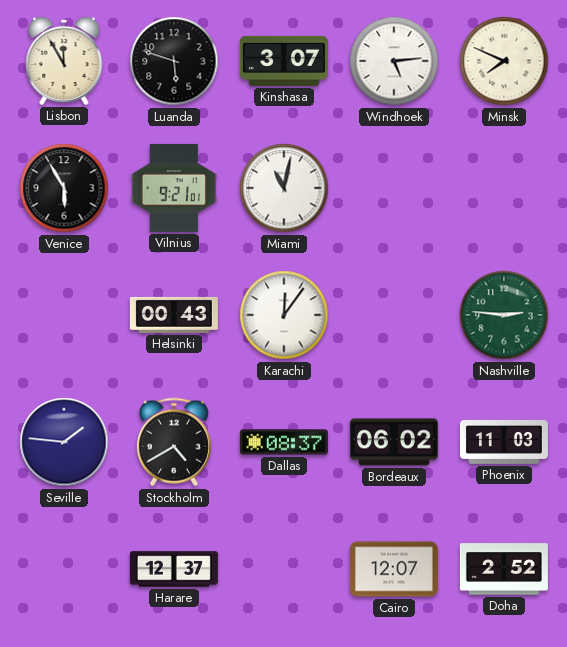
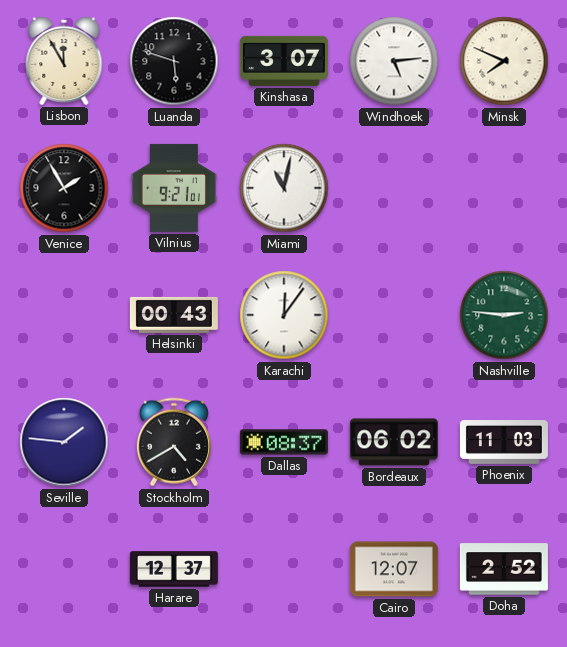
Venice: 5:55 -> 1:55
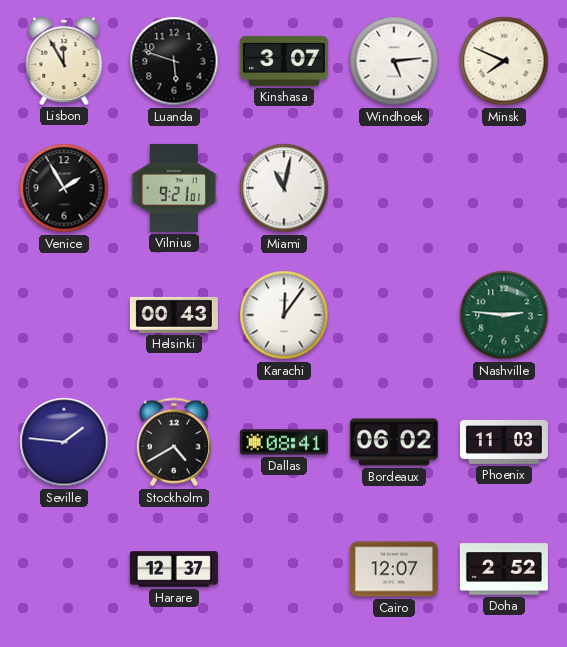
Dallas: 08:37 -> 08:41
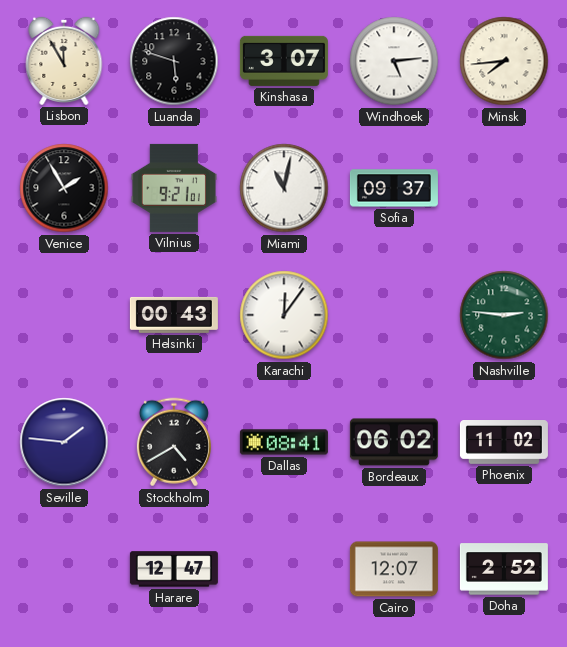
Minsk: 7:49 -> 7:44
Sofia: none -> 09:37
Phoenix: 11:03 -> 11:02
Harare: 12:37 -> 12:47
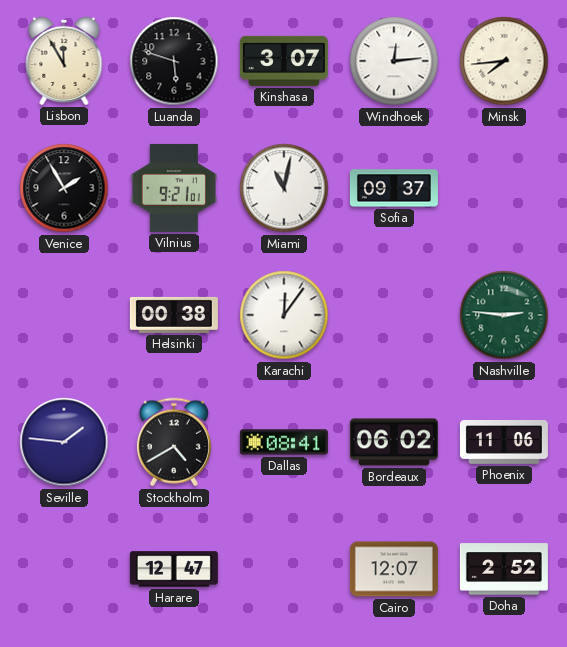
Windhoek: 5:14 -> 12:14
Helsinki: 00:43 -> 00:38
Phoenix: 11:02 -> 11:06
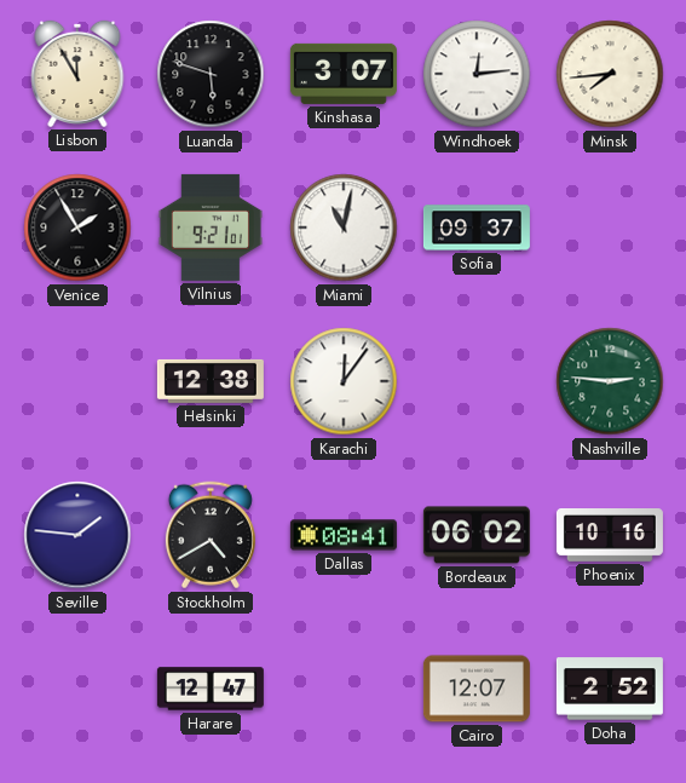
Helsinki: 00:38 -> 12:38
Phoenix: 11:06 -> 10:16
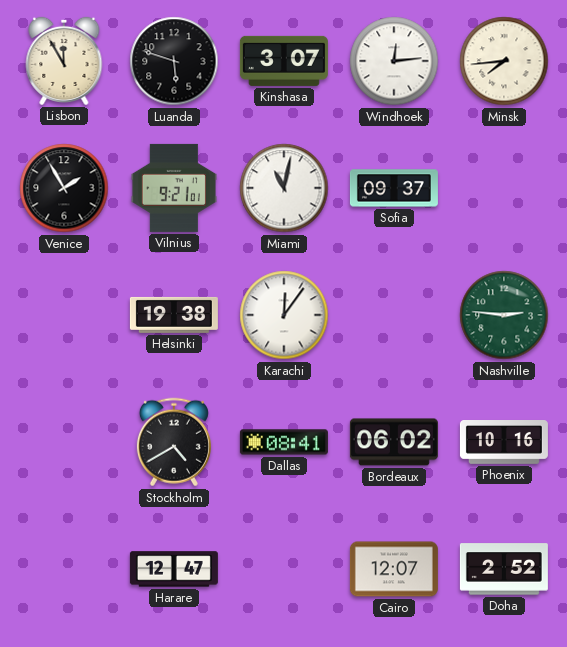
Helsinki: 12:38 -> 19:38
Seville: 1:46 -> none
